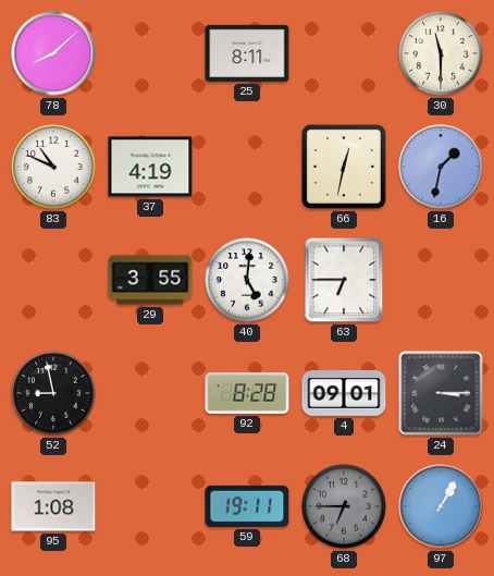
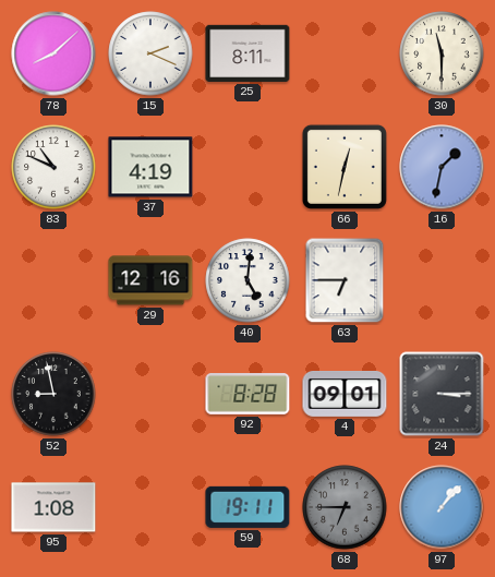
15: none -> 2:19
29: 3:55 -> 12:16
97: 1:05 -> 1:07
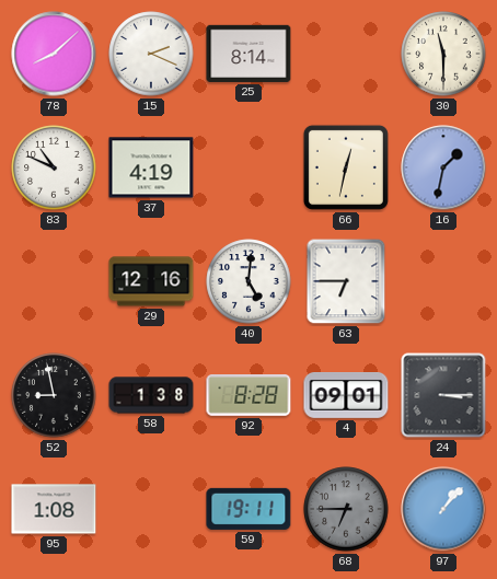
25: 8:11 -> 8:14
58: none -> 1:38
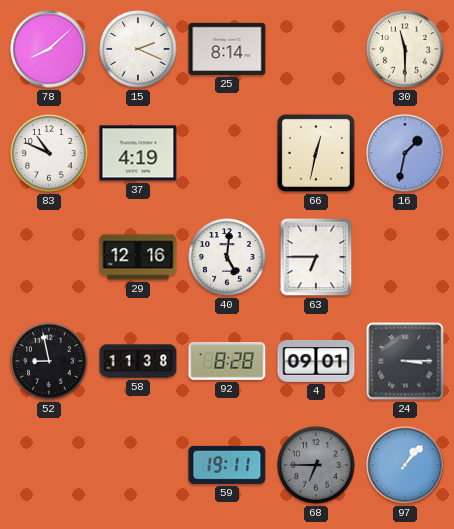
58: 1:38 -> 11:38
95: 1:08 -> none
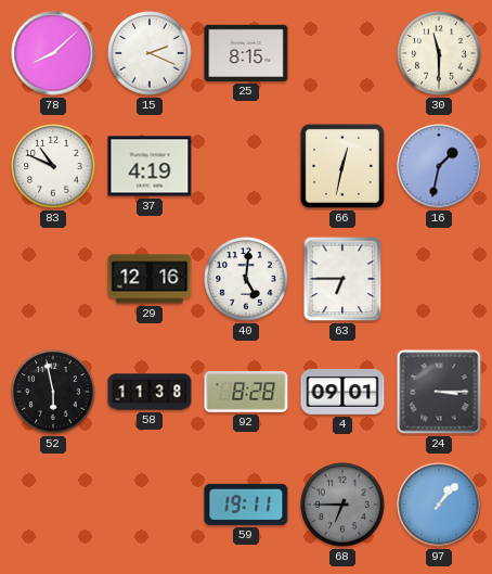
25: 8:14 -> 8:15
52: 8:58 -> 5:58
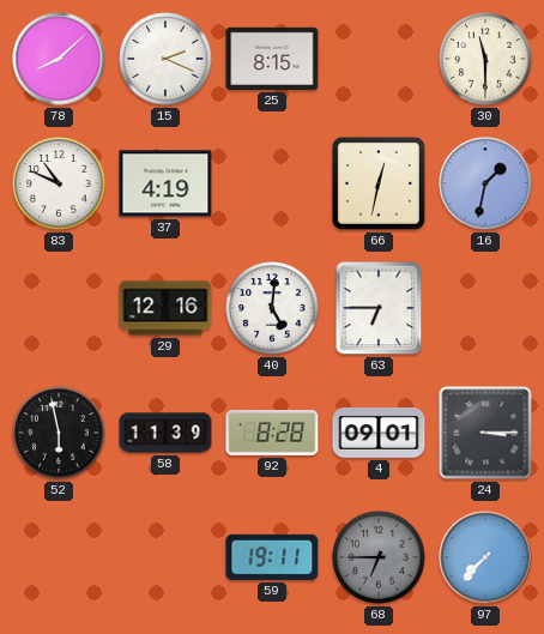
58: 11:38 -> 11:39
97: 1:07 -> 7:37
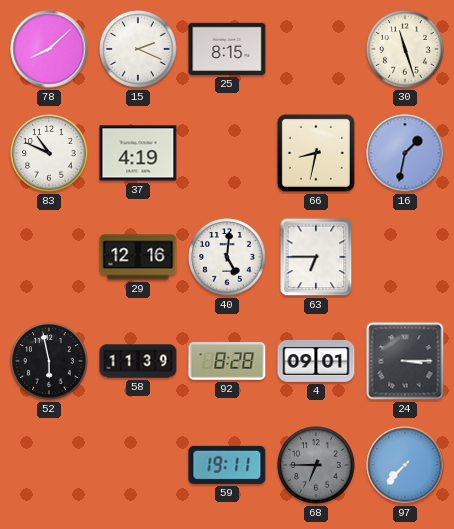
30: 11:30 -> 11:27
66: 12:32 -> 8:32
